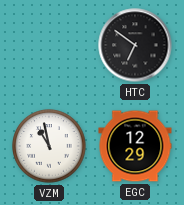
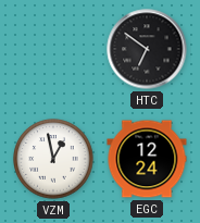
VZM: 10:58 -> 12:58
EGC: 12:29 -> 12:24
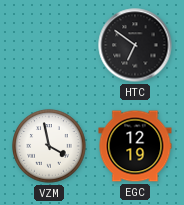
VZM: 12:58 -> 3:58
EGC: 12:24 -> 12:19
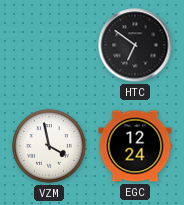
EGC: 12:19 -> 12:24
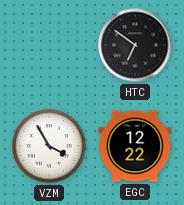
VZM: 3:58 -> 3:55
EGC: 12:24 -> 12:22
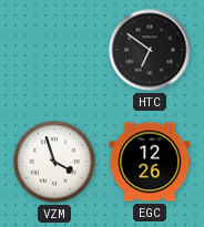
VZM: 3:55 -> 3:57
EGC: 12:22 -> 12:26
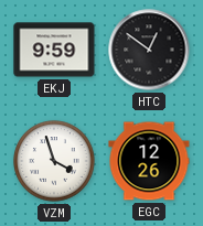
EKJ: none -> 9:59
HTC: 6:51 -> 12:51
